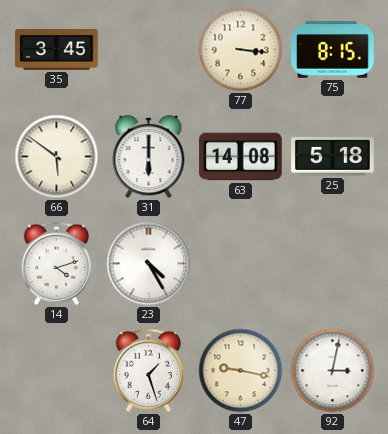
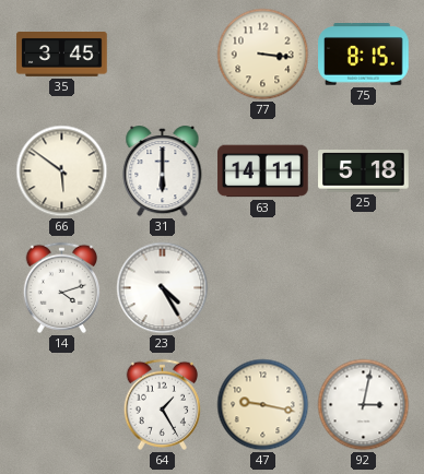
63: 14:08 -> 14:11
64: 1:27 -> 1:25
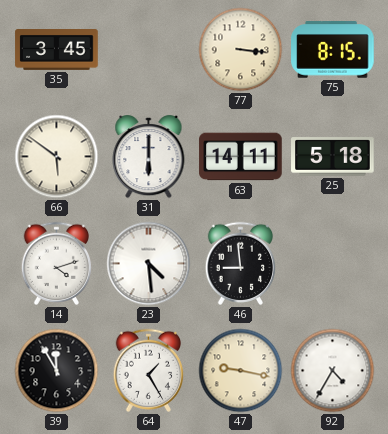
23: 4:25 -> 4:29
46: none -> 8:59
39: none -> 11:55
92: 3:02 -> 4:35
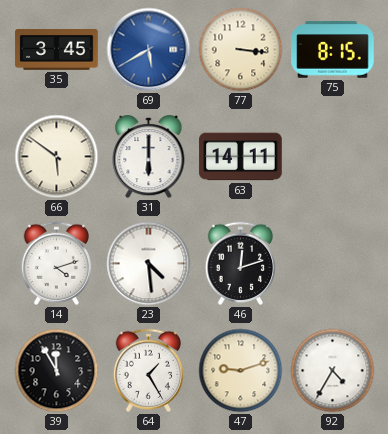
69: none -> 5:40
25: 5:18 -> none
46: 8:59 -> 12:12
47: 9:17 -> 9:12
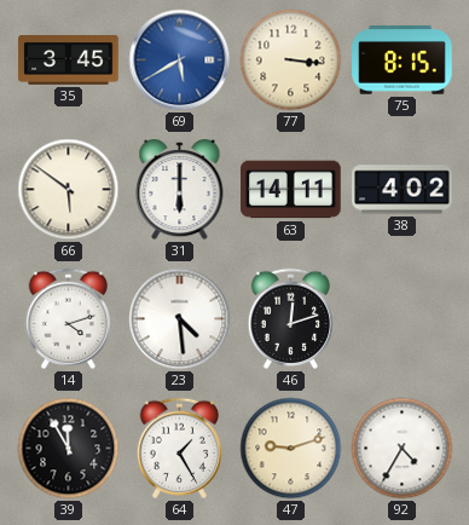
38: none -> 4:02
